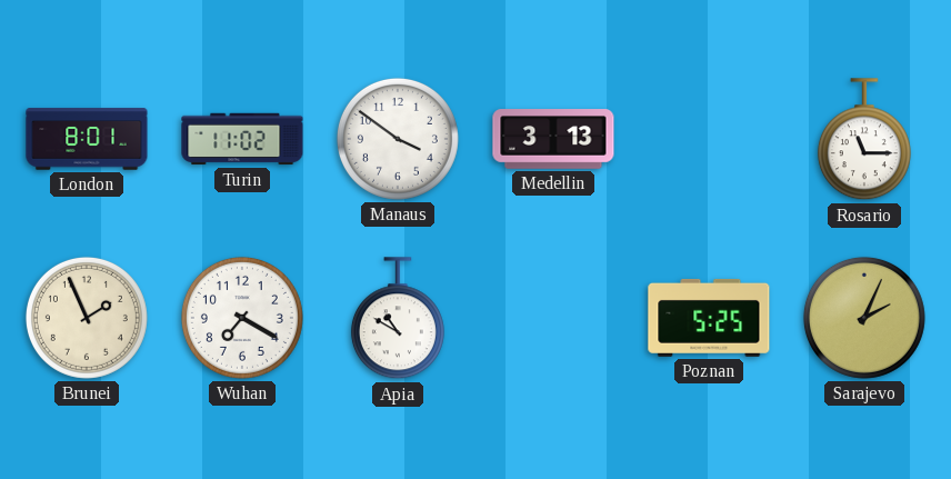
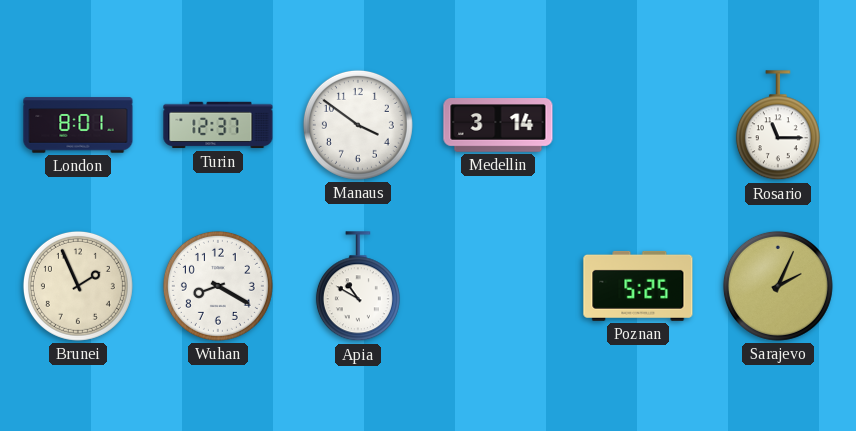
Turin: 11:02 -> 12:37
Medellin: 3:13 -> 3:14
Wuhan: 7:20 -> 8:20
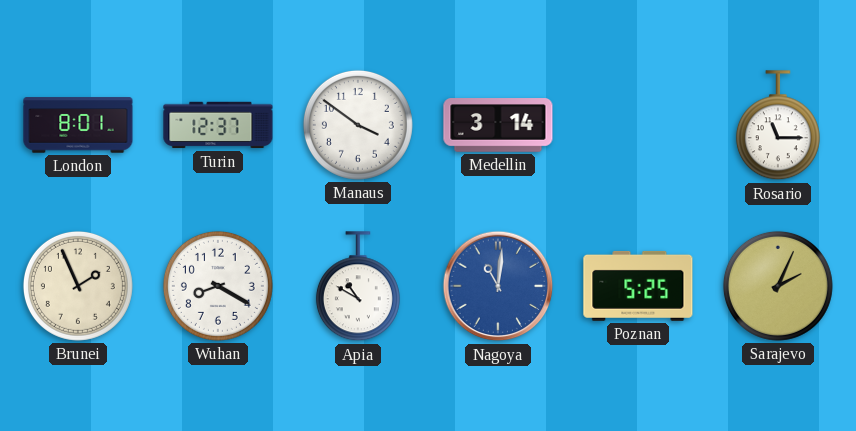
Nagoya: none -> 11:01
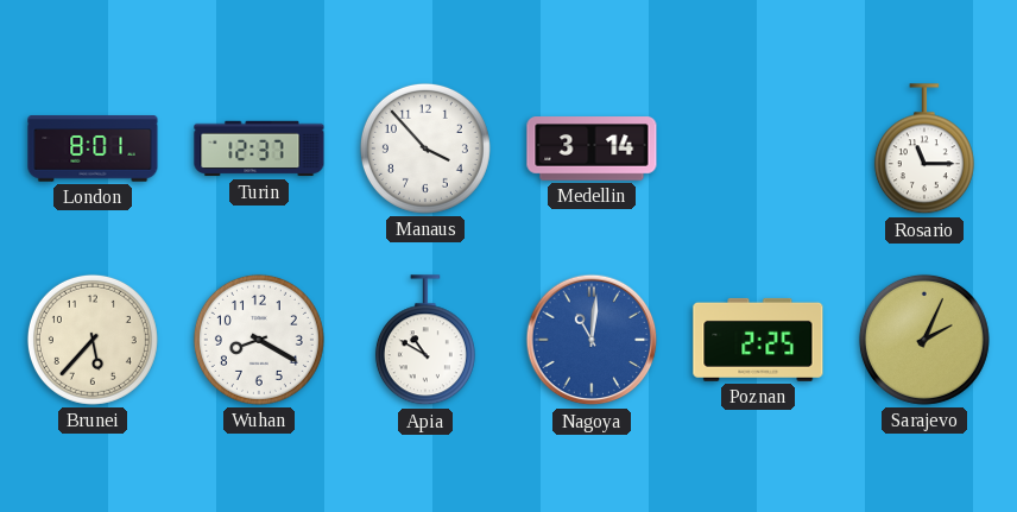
Manaus: 3:51 -> 3:53
Brunei: 1:56 -> 5:37
Poznan: 5:25 -> 2:25
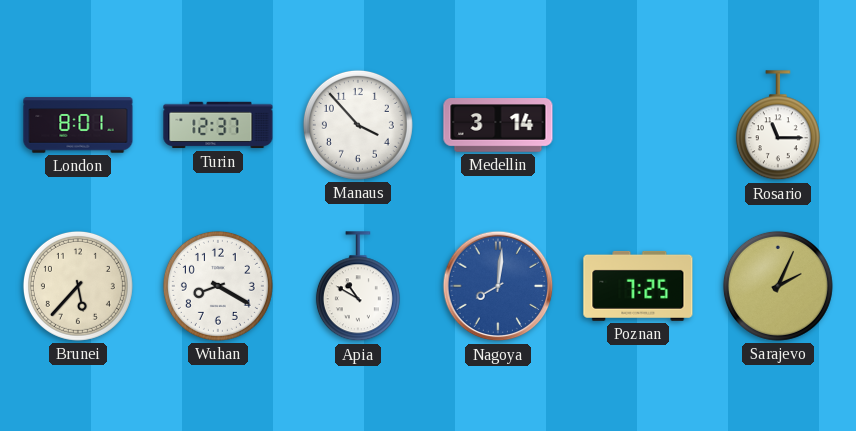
Nagoya: 11:01 -> 8:01
Poznan: 2:25 -> 7:25
